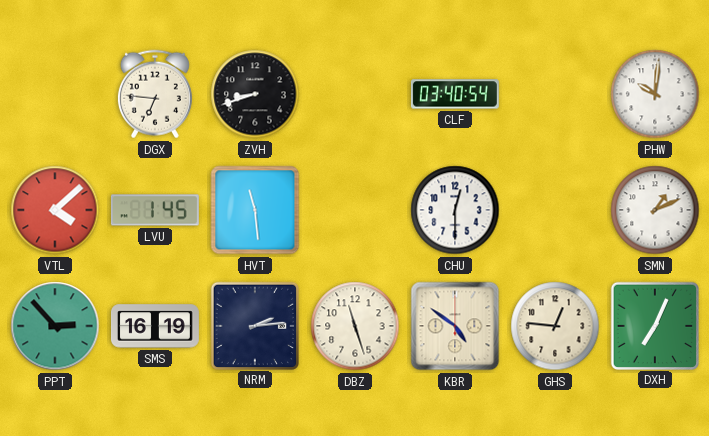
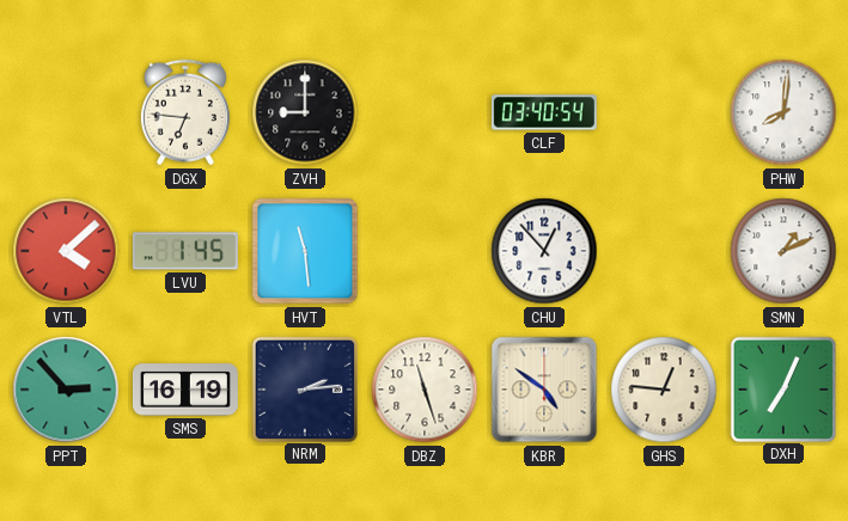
ZVH: 8:42 -> 9:00
PHW: 10:01 -> 8:01
CHU: 12:30 -> 12:53
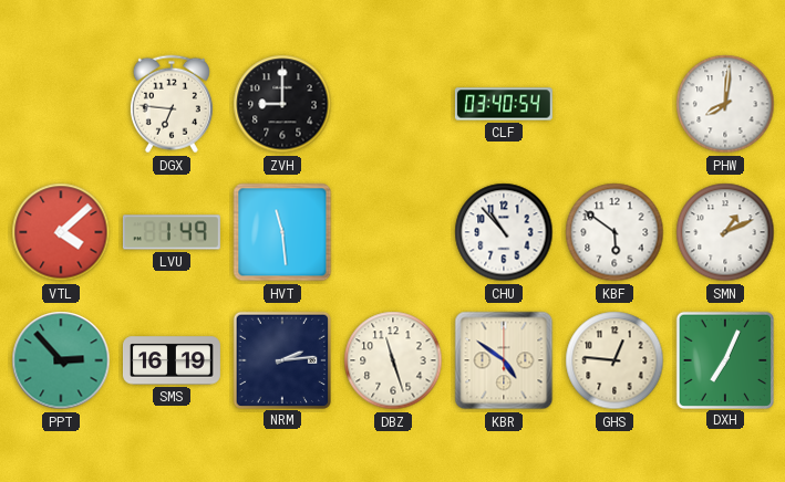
LVU: 1:45 -> 1:49
CHU: 12:53 -> 10:53
KBF: none -> 5:51
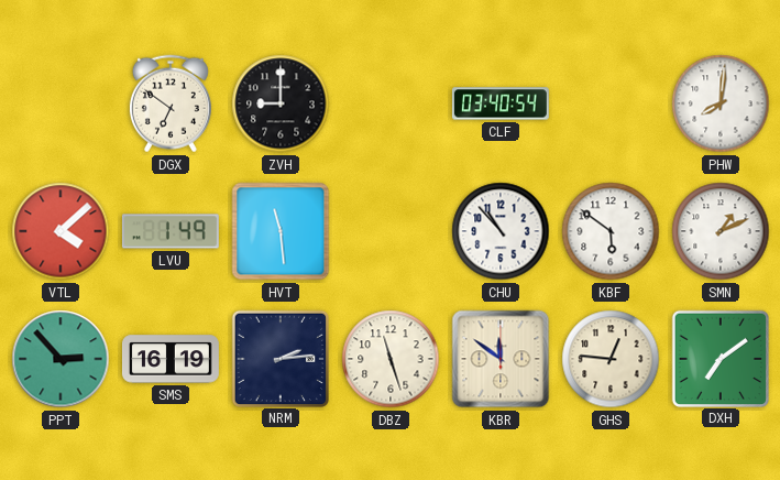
DGX: 6:46 -> 6:51
KBR: 4:51 -> 11:51
DXH: 7:04 -> 7:09
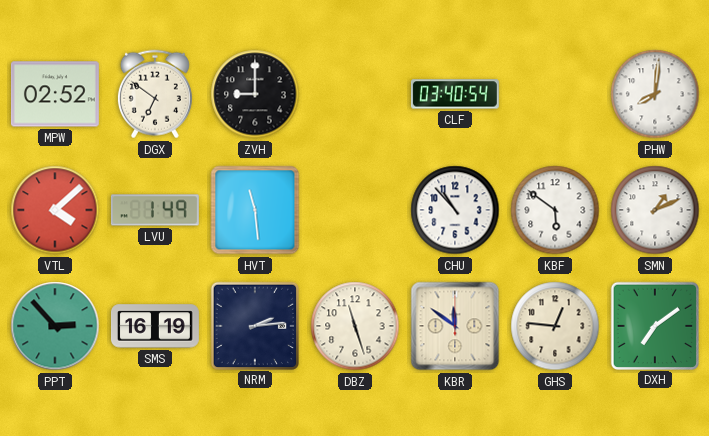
MPW: none -> 02:52
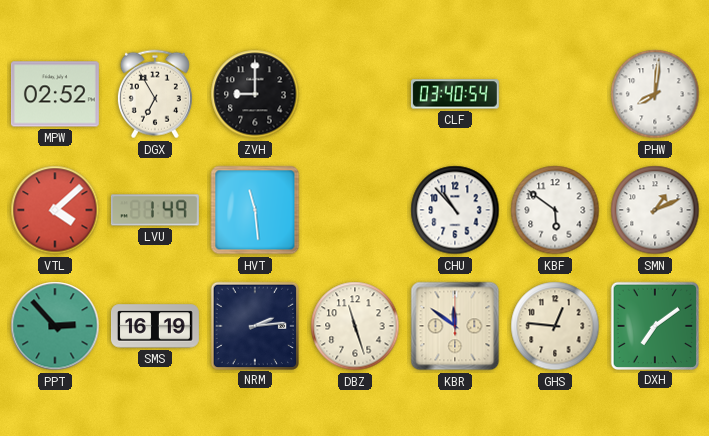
DGX: 6:51 -> 6:55
